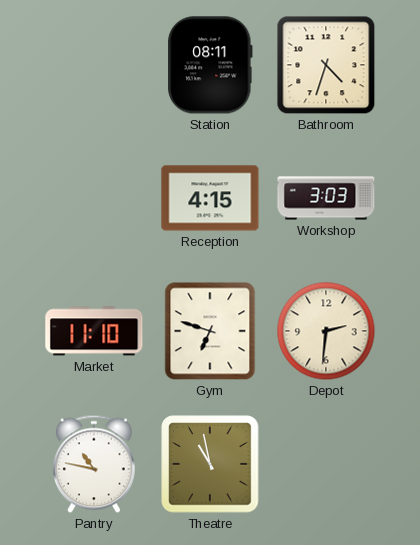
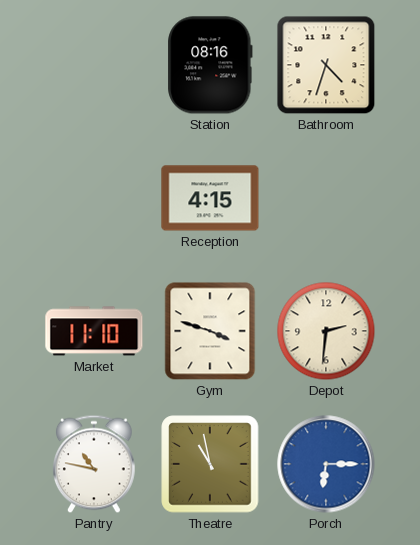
Station: 08:11 -> 08:16
Workshop: 3:03 -> none
Gym: 6:48 -> 3:48
Porch: none -> 6:15
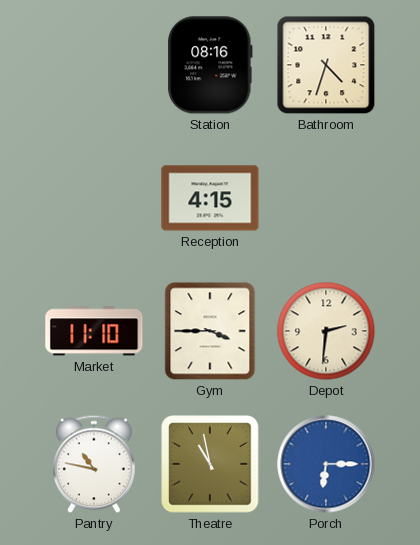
Gym: 3:48 -> 3:45
